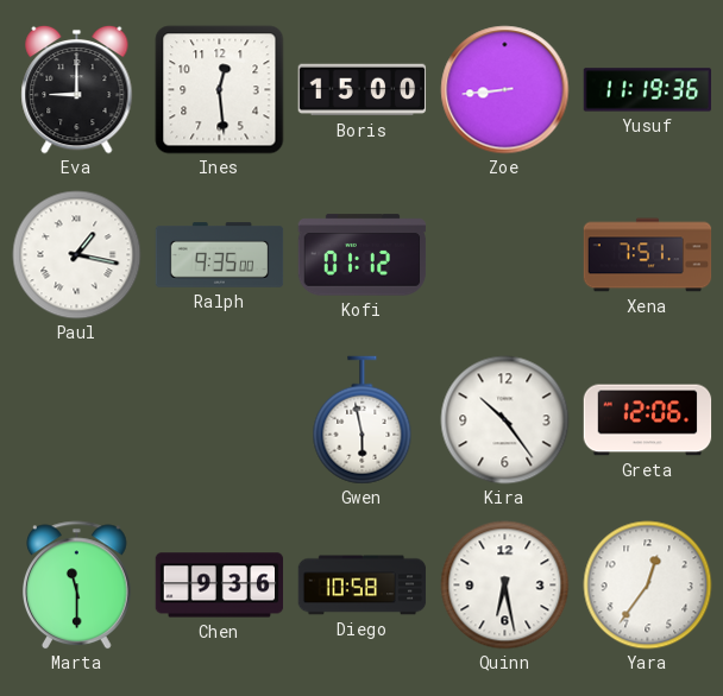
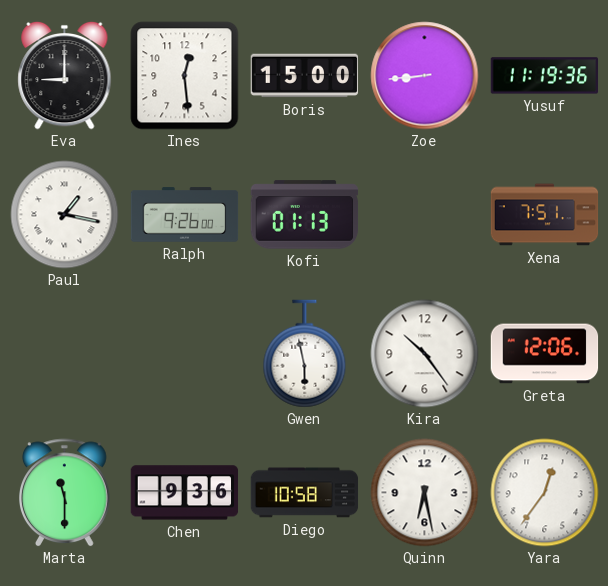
Ralph: 9:35 -> 9:26
Kofi: 01:12 -> 01:13
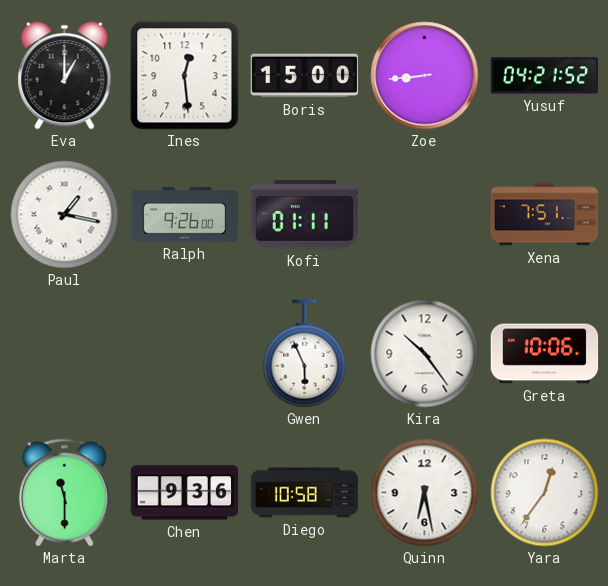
Eva: 9:00 -> 1:00
Yusuf: 11:19 -> 04:21
Kofi: 01:13 -> 01:11
Gwen: 5:58 -> 5:56
Greta: 12:06 -> 10:06
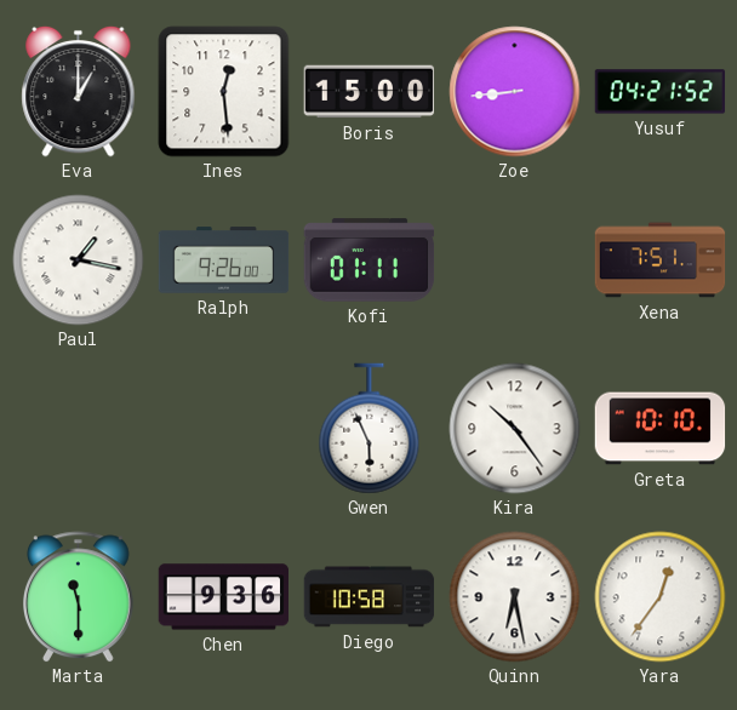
Greta: 10:06 -> 10:10
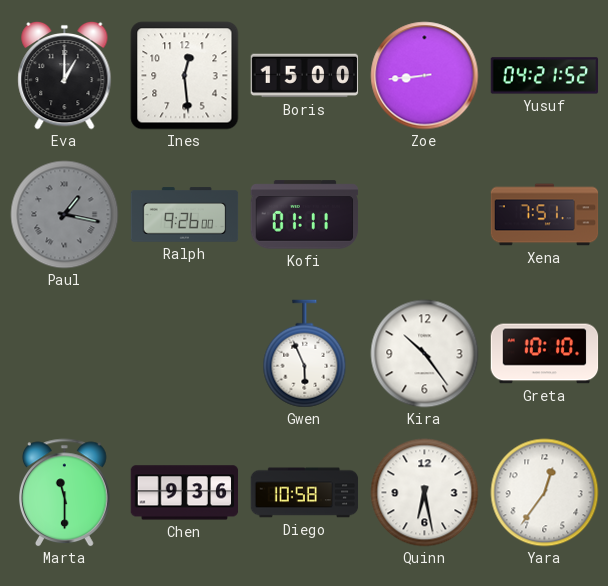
Paul dial: white -> grey
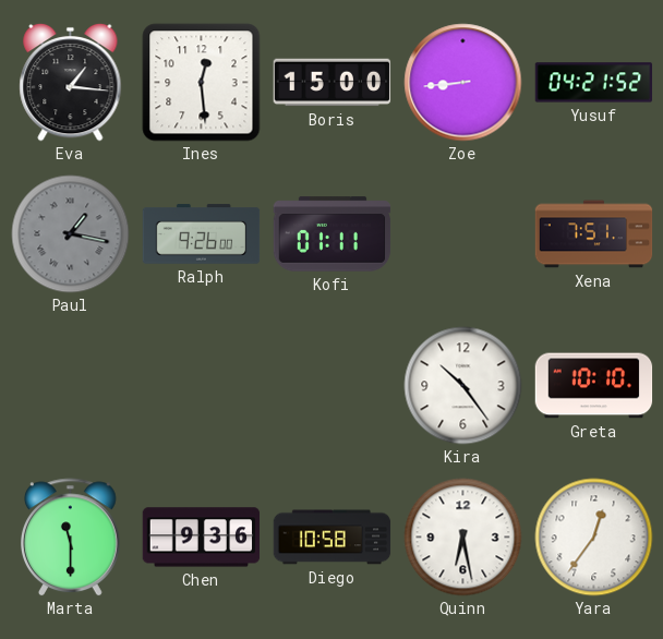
Eva: 1:00 -> 1:16
Gwen: 5:56 -> none
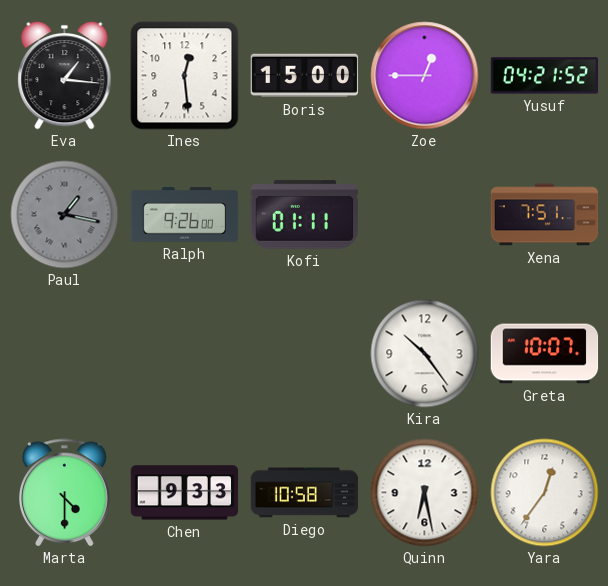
Zoe: 8:44 -> 12:45
Greta: 10:10 -> 10:07
Marta: 11:30 -> 4:30
Chen: 9:36 -> 9:33
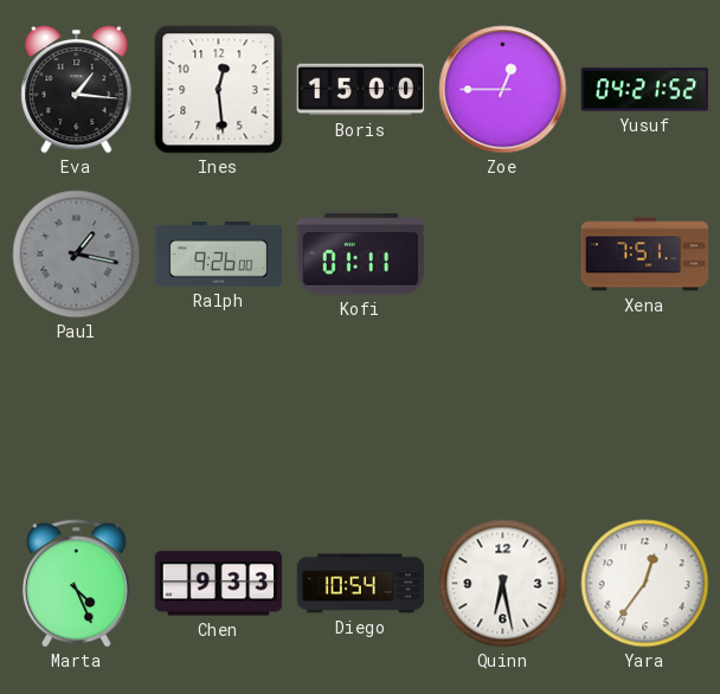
Kira: 10:24 -> none
Greta: 10:07 -> none
Marta: 4:30 -> 4:26
Diego: 10:58 -> 10:54
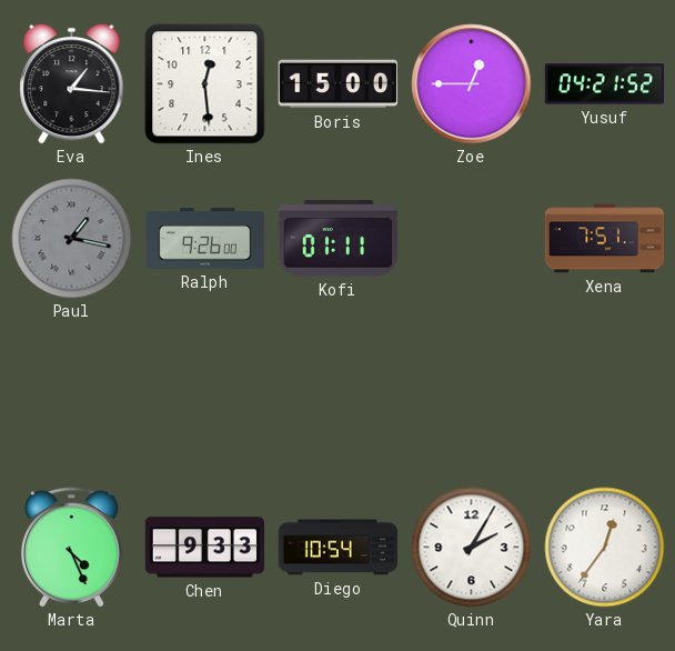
Quinn: 6:28 -> 2:05
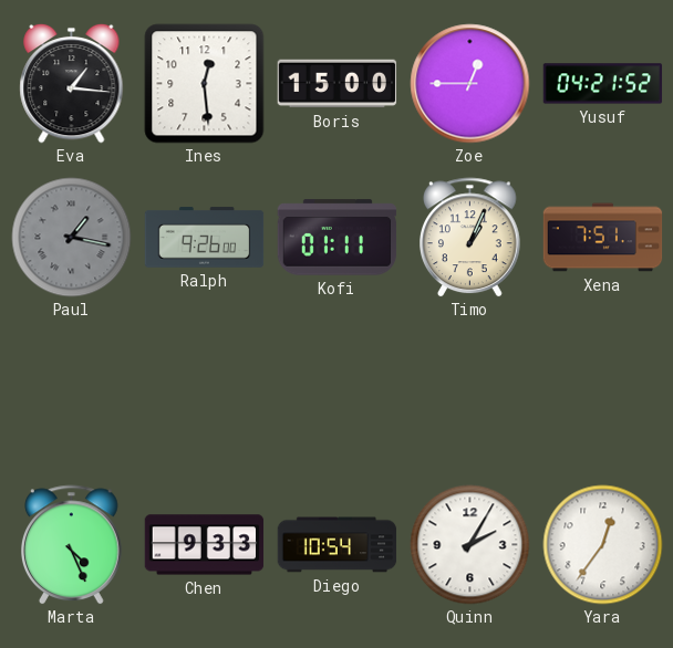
Timo: none -> 1:04
